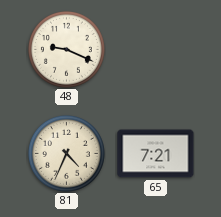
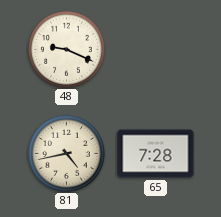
81: 4:34 -> 4:43
65: 7:21 -> 7:28
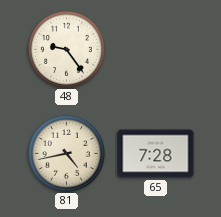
48: 9:19 -> 9:24
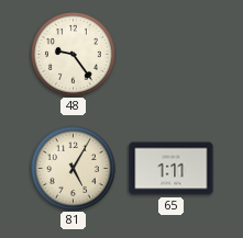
81: 4:43 -> 5:05
65: 7:28 -> 1:11
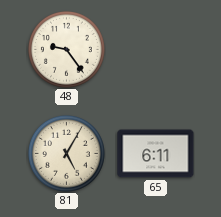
65: 1:11 -> 6:11
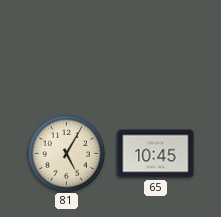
48: 9:24 -> none
65: 6:11 -> 10:45
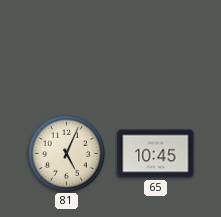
81: 5:05 -> 5:04
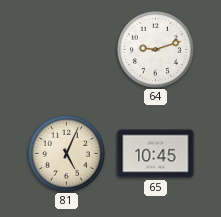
64: none -> 9:12
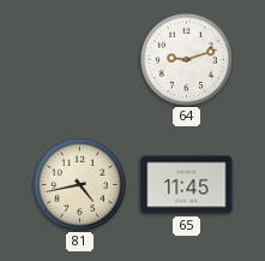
81: 5:04 -> 4:43
65: 10:45 -> 11:45
